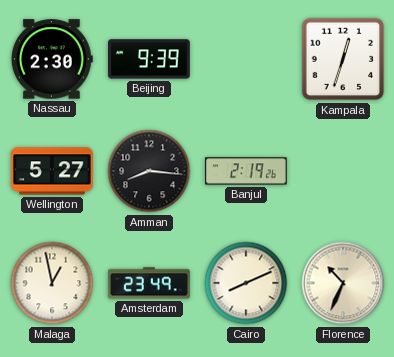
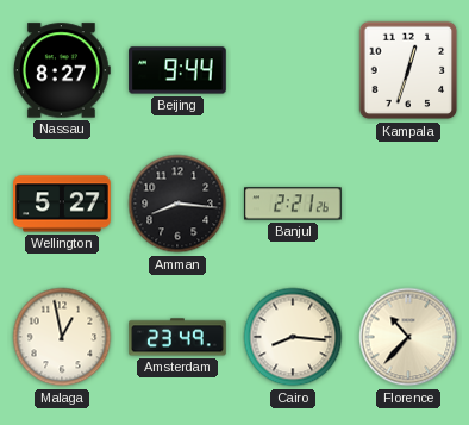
Nassau: 2:30 -> 8:27
Beijing: 9:39 -> 9:44
Banjul: 2:19 -> 2:21
Cairo: 8:11 -> 8:16
Florence: 10:34 -> 10:37
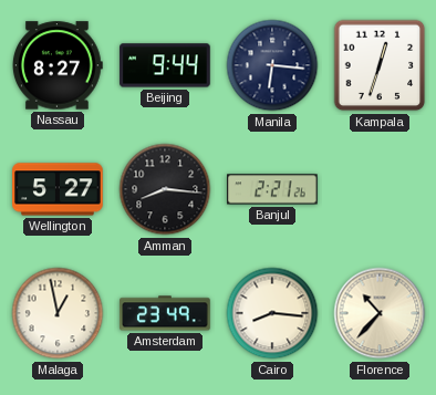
Manila: none -> 6:16
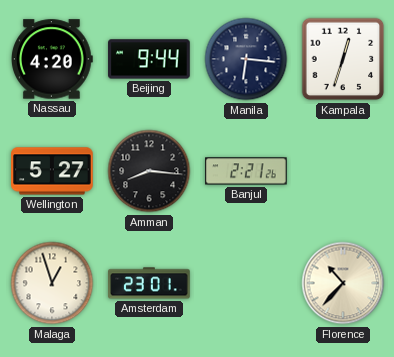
Nassau: 8:27 -> 4:20
Malaga: 12:58 -> 12:57
Amsterdam: 23:49 -> 23:01
Cairo: 8:16 -> none
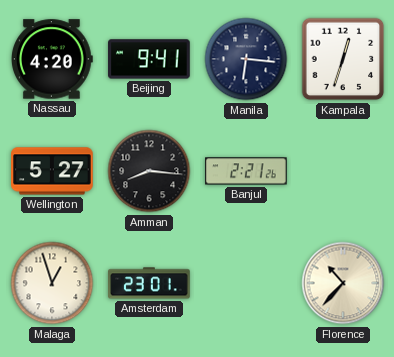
Beijing: 9:44 -> 9:41
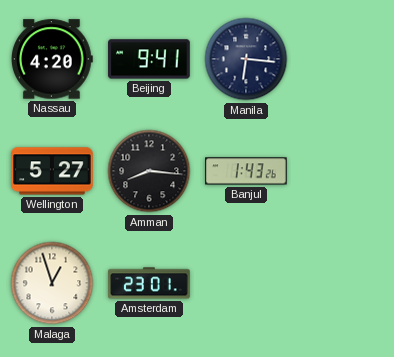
Kampala: 12:33 -> none
Banjul: 2:21 -> 1:43
Florence: 10:37 -> none
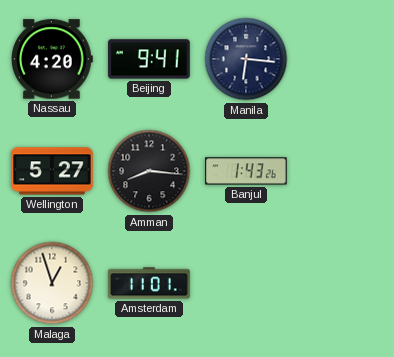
Amsterdam: 23:01 -> 11:01
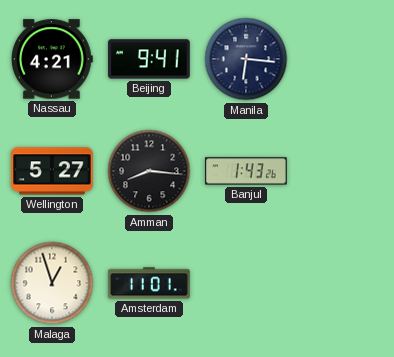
Nassau: 4:20 -> 4:21
